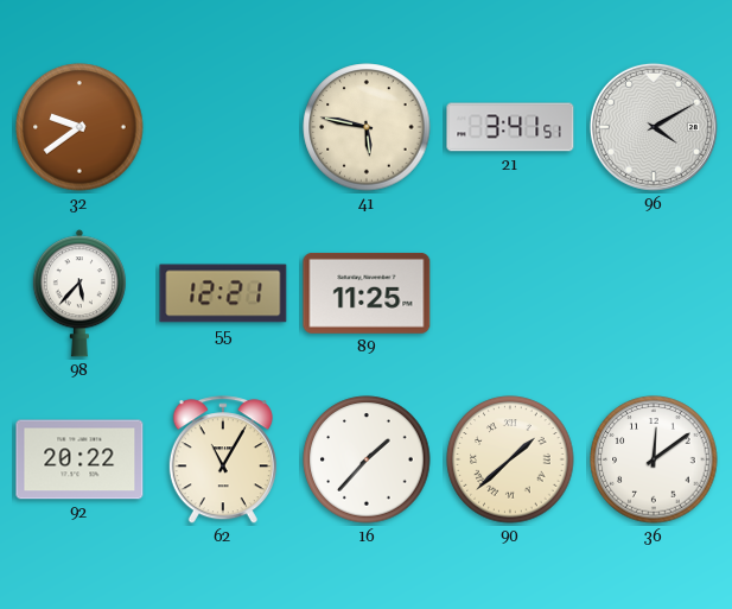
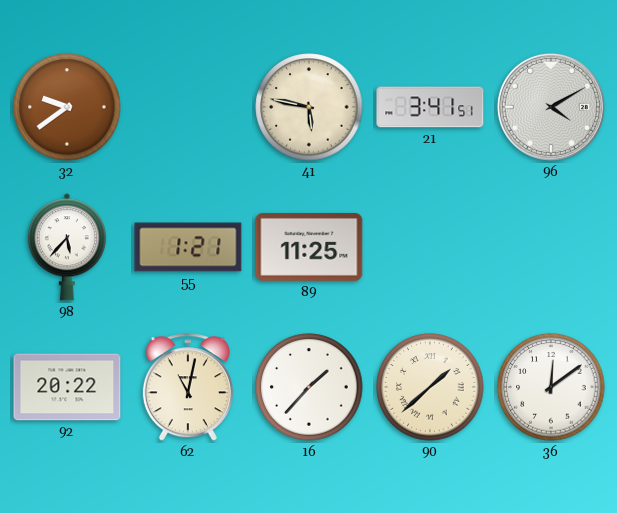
55: 12:21 -> 1:21
62: 11:05 -> 11:02
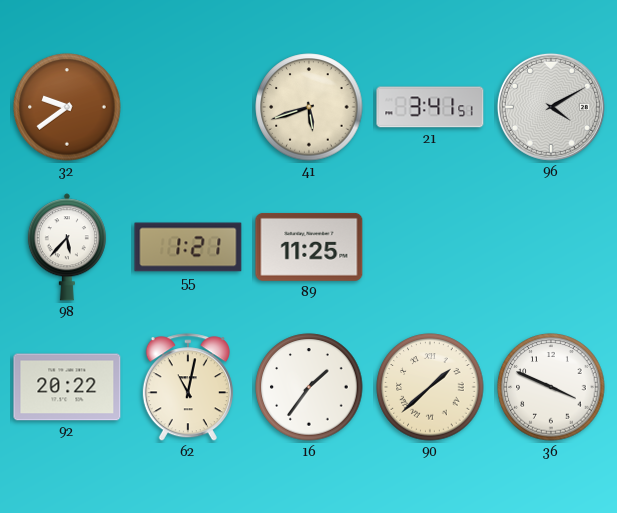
41: 5:47 -> 5:42
16: 1:37 -> 1:36
36: 12:09 -> 3:49
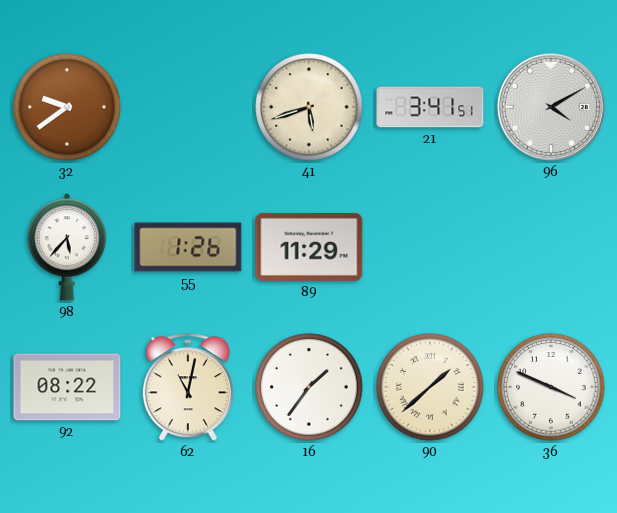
55: 1:21 -> 1:26
89: 11:25 -> 11:29
92: 20:22 -> 08:22
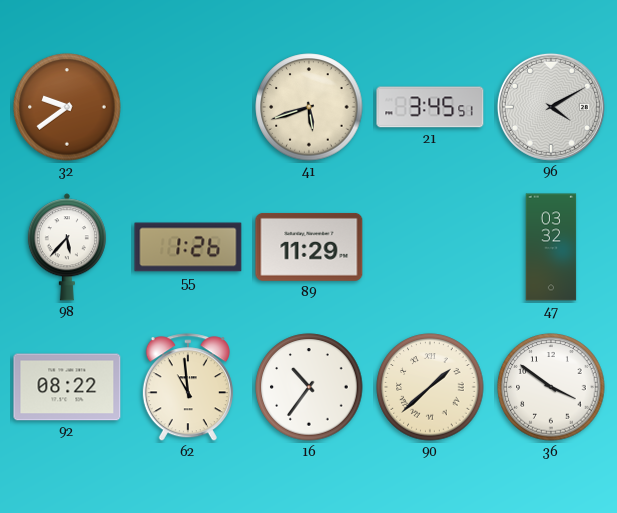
21: 3:41 -> 3:45
47: none -> 03:32
62: 11:02 -> 10:59
16: 1:36 -> 10:36
36: 3:49 -> 3:51
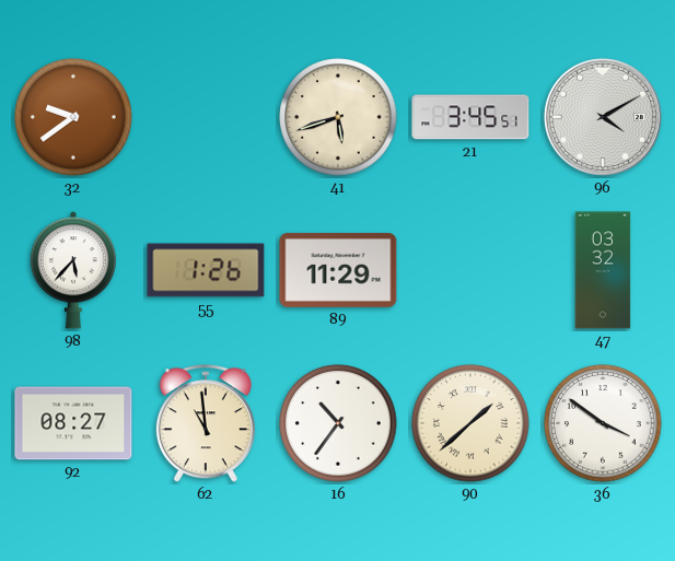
92: 08:22 -> 08:27
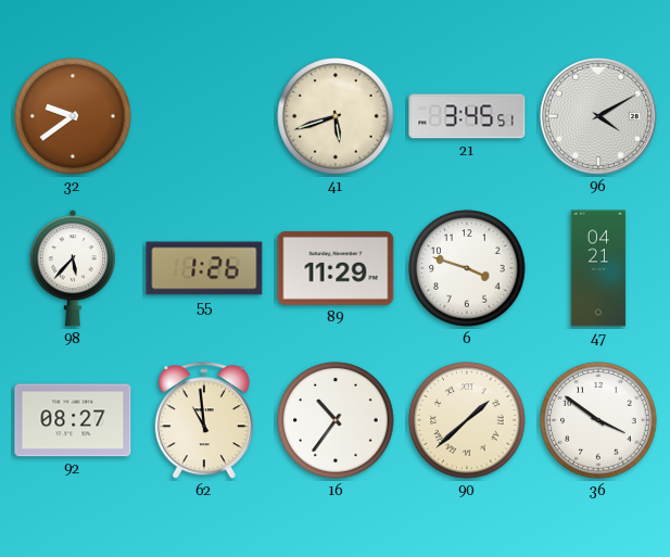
6: none -> 3:48
47: 03:32 -> 04:21
